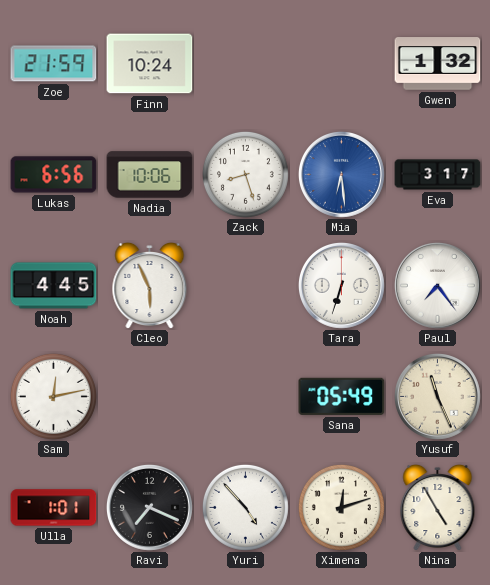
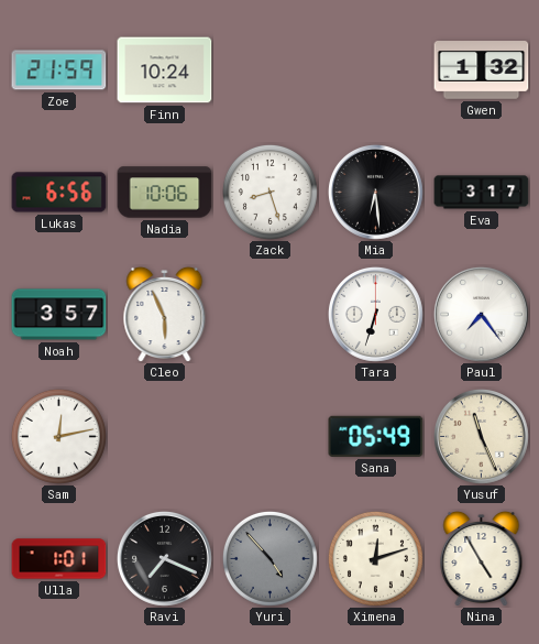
Mia dial: blue -> black
Noah: 4:45 -> 3:57
Yuri dial: white -> grey
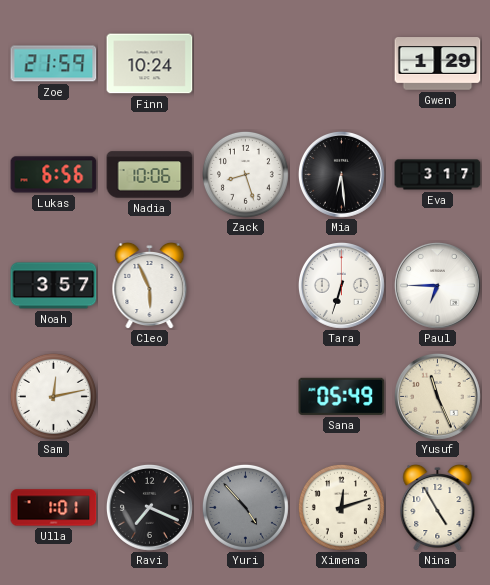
Gwen: 1:32 -> 1:29
Paul: 7:24 -> 6:45
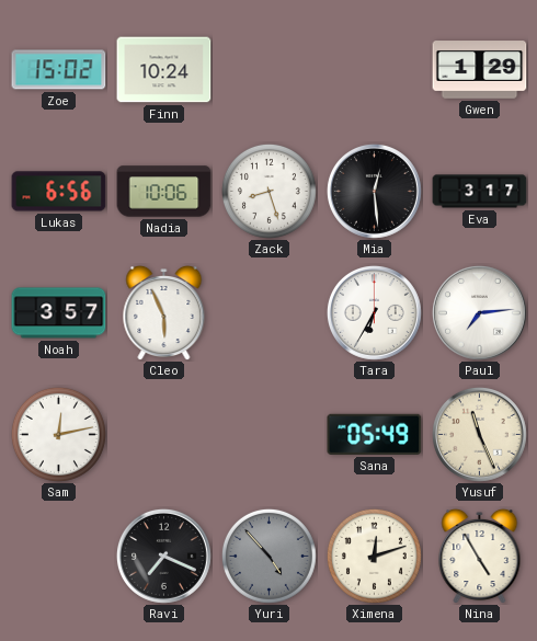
Zoe: 21:59 -> 15:02
Mia: 6:29 -> 12:29
Tara: 6:33 -> 6:35
Paul: 6:45 -> 7:14
Ulla: 1:01 -> none
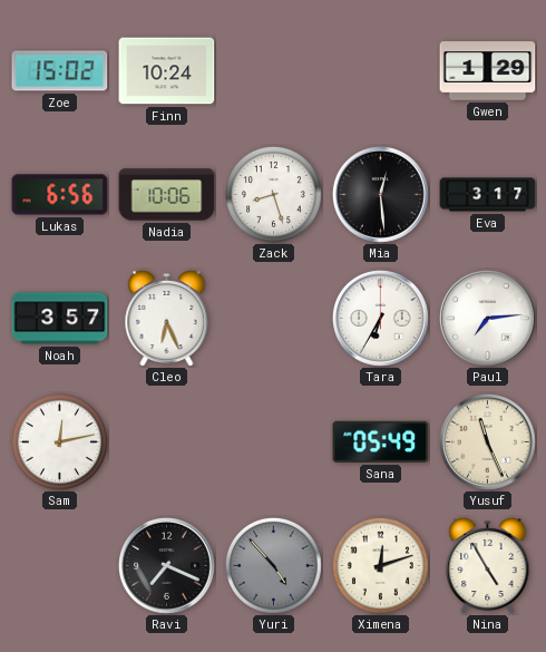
Cleo: 5:56 -> 6:26
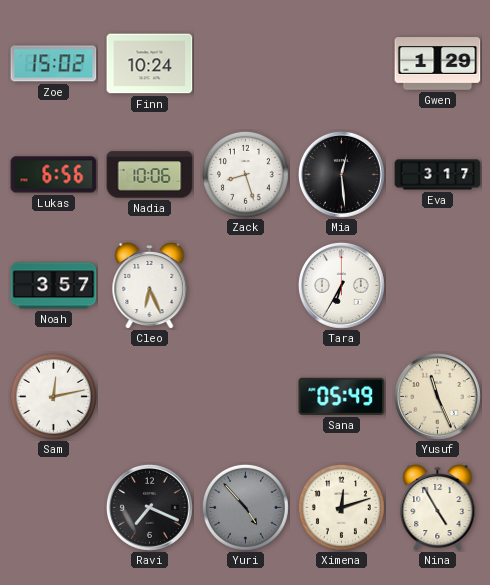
Paul: 7:14 -> none
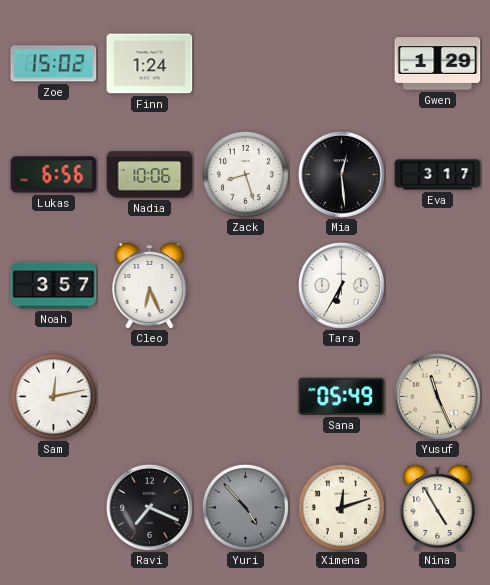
Finn: 10:24 -> 1:24
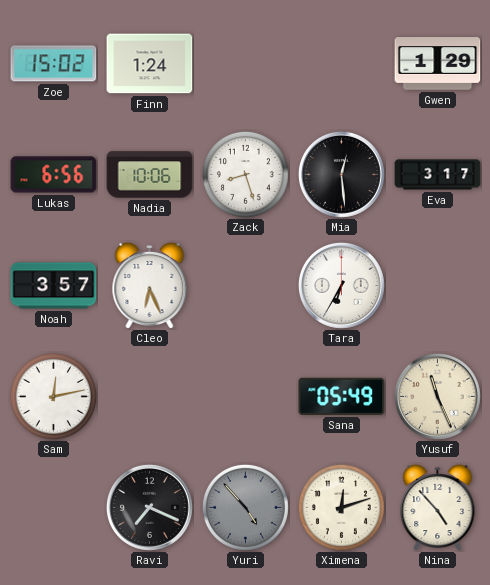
Nina: 4:55 -> 4:53
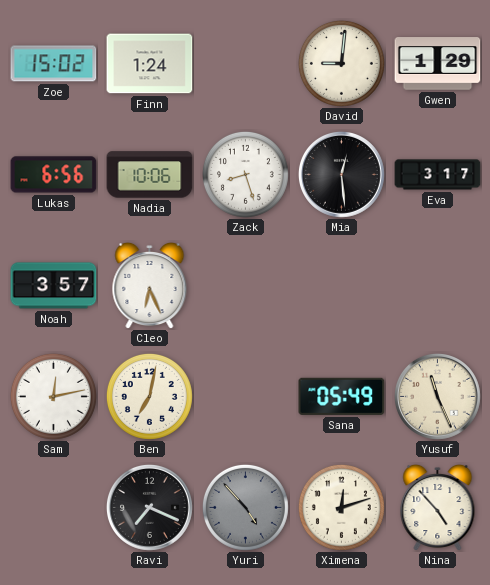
David: none -> 9:01
Tara: 6:35 -> none
Ben: none -> 7:02
